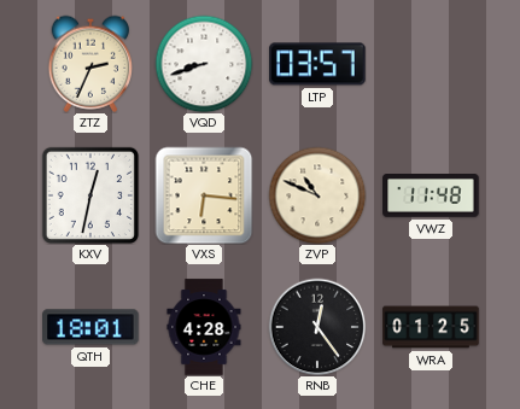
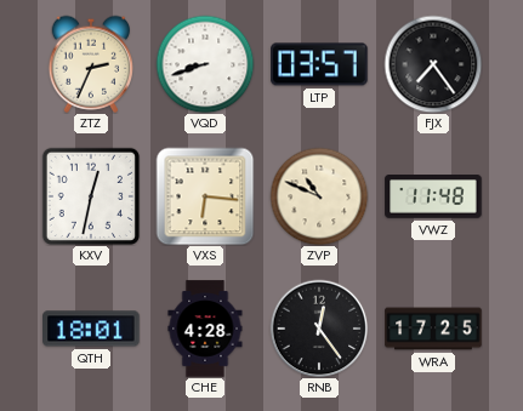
FJX: none -> 7:24
WRA: 01:25 -> 17:25
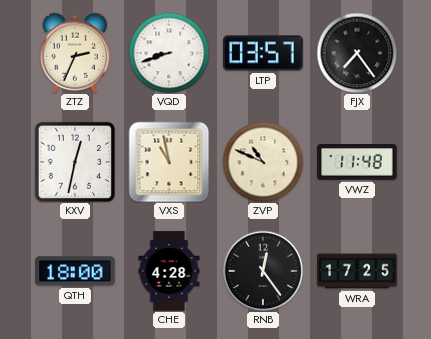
VXS: 6:16 -> 10:58
QTH: 18:01 -> 18:00
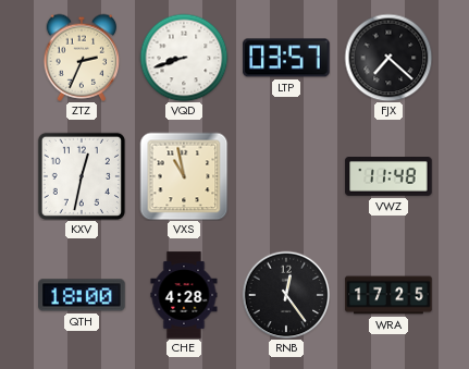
FJX: 7:24 -> 7:22
ZVP: 10:49 -> none
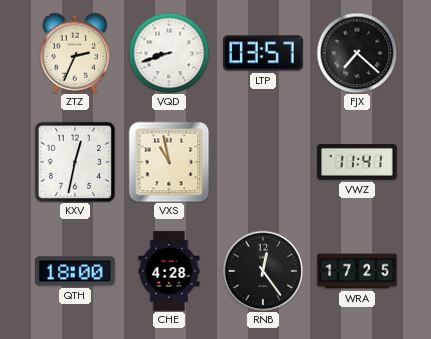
VWZ: 11:48 -> 11:41
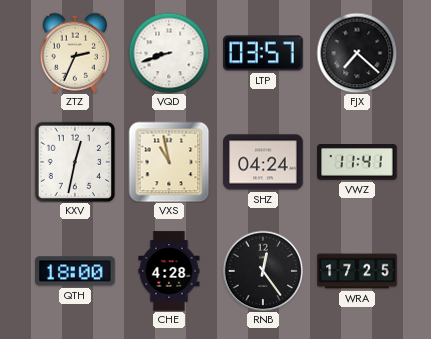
SHZ: none -> 04:24
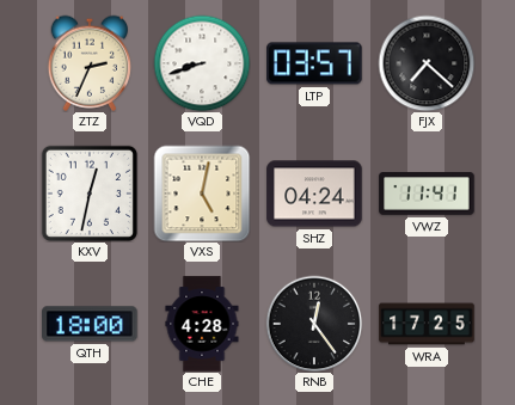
VXS: 10:58 -> 5:02
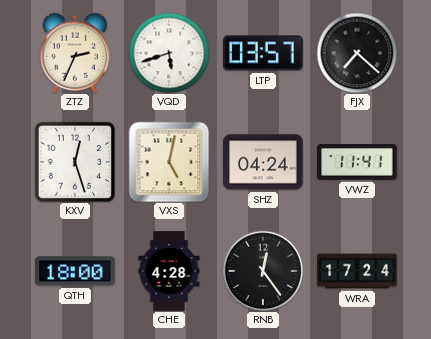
VQD: 8:42 -> 5:42
KXV: 12:32 -> 12:27
WRA: 17:25 -> 17:24
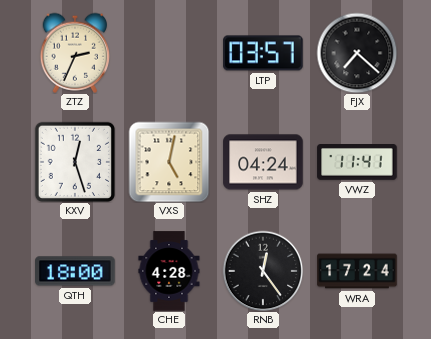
VQD: 5:42 -> none
